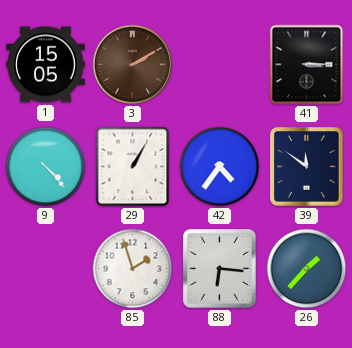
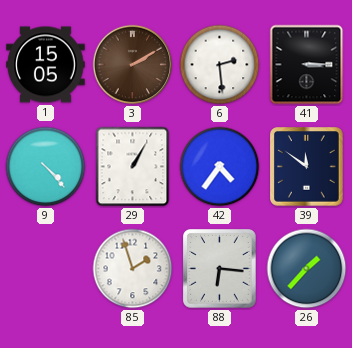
6: none -> 2:29
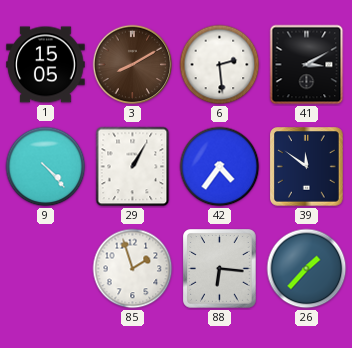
3: 2:10 -> 8:10
41: 3:15 -> 3:10
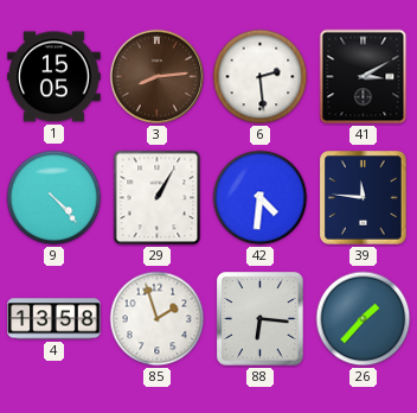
3: 8:10 -> 8:14
42: 4:36 -> 4:31
39: 11:51 -> 11:46
4: none -> 13:58
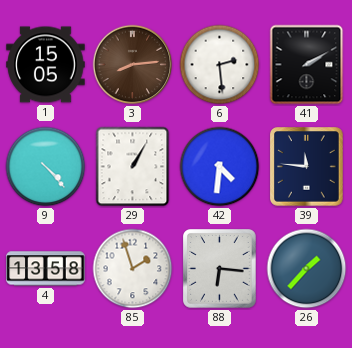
41: 3:10 -> 2:10
